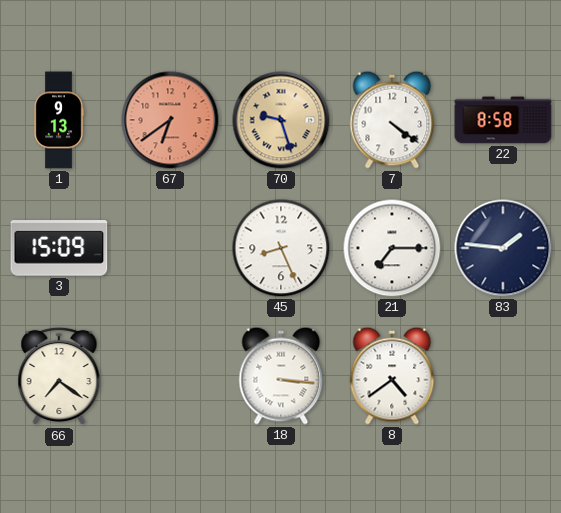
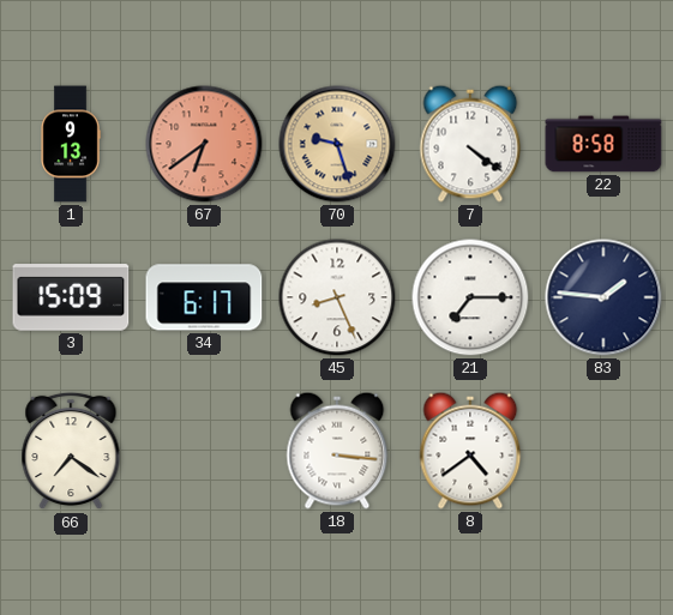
34: none -> 6:17
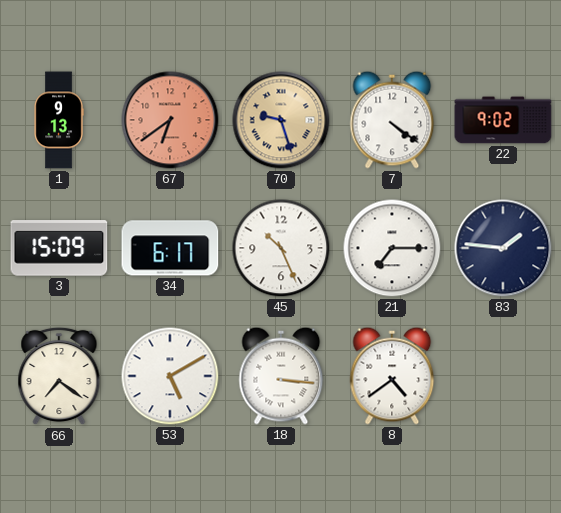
22: 8:58 -> 9:02
45: 8:26 -> 10:26
53: none -> 5:10
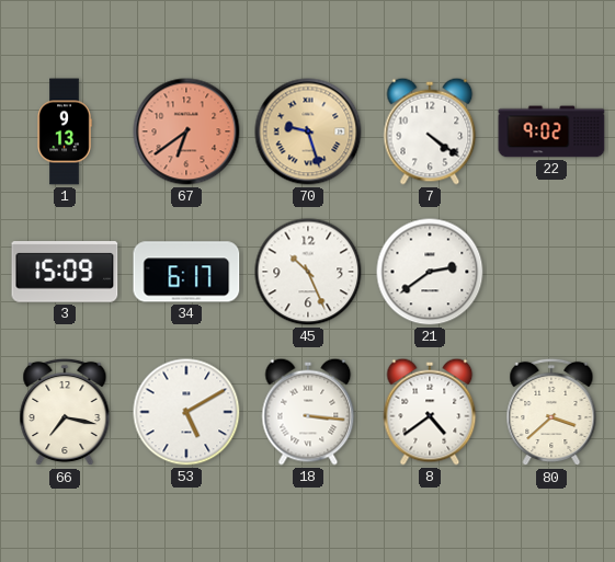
21: 7:15 -> 2:39
83: 1:46 -> none
66: 7:21 -> 7:17
80: none -> 3:38
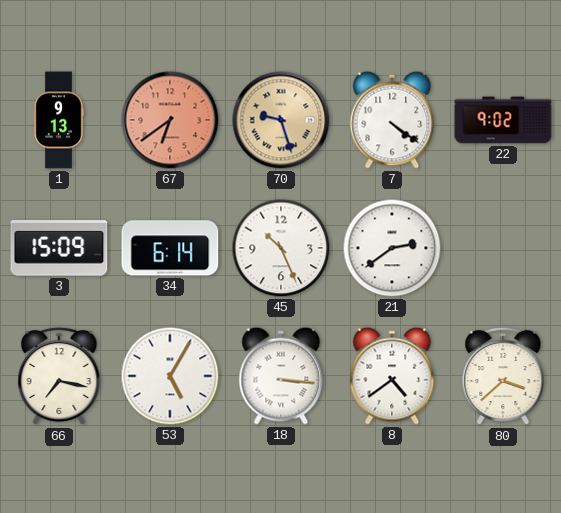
34: 6:17 -> 6:14
53: 5:10 -> 5:05
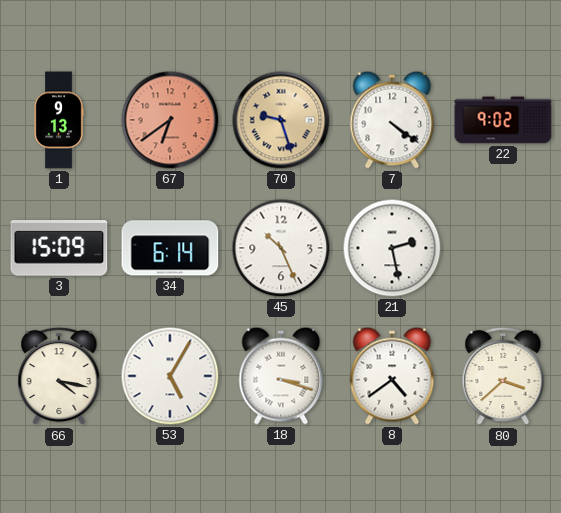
21: 2:39 -> 2:28
66: 7:17 -> 4:17
18: 3:16 -> 3:18
